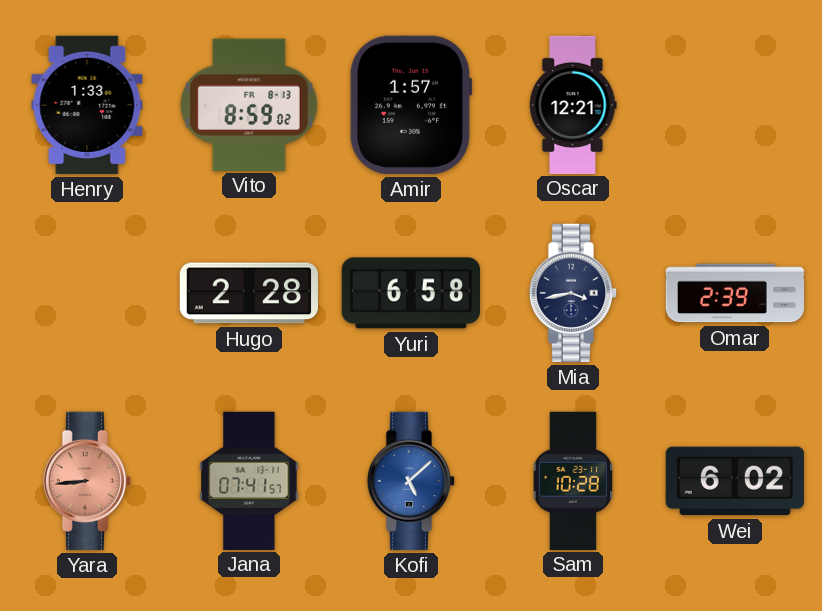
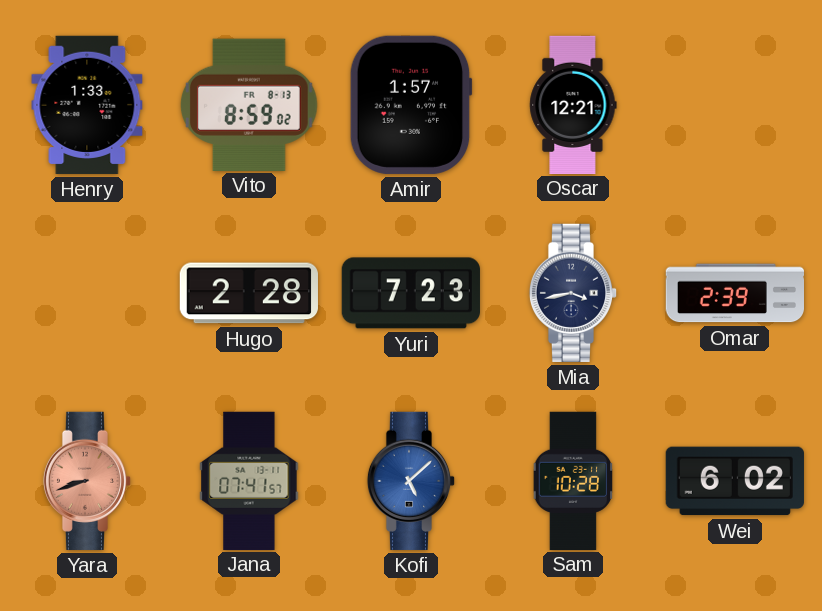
Yuri: 6:58 -> 7:23
Yara: 8:44 -> 8:42
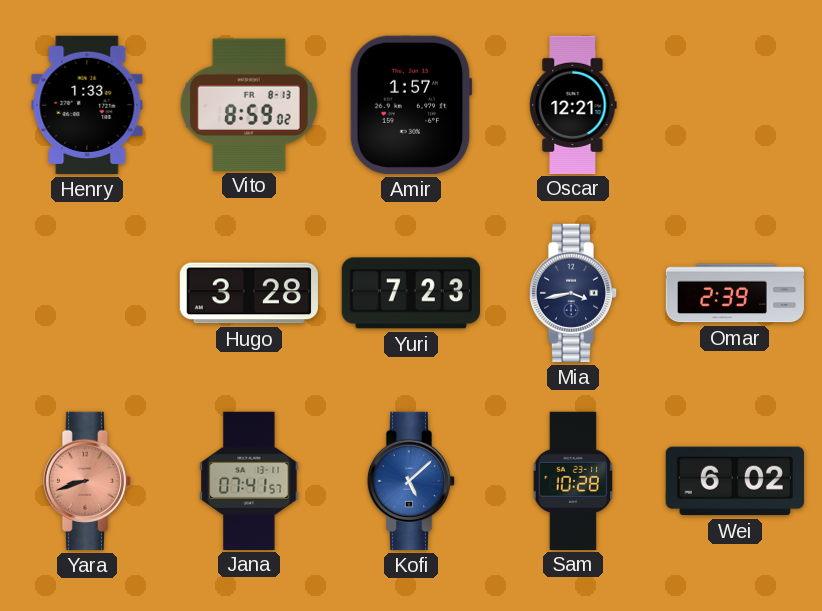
Hugo: 2:28 -> 3:28
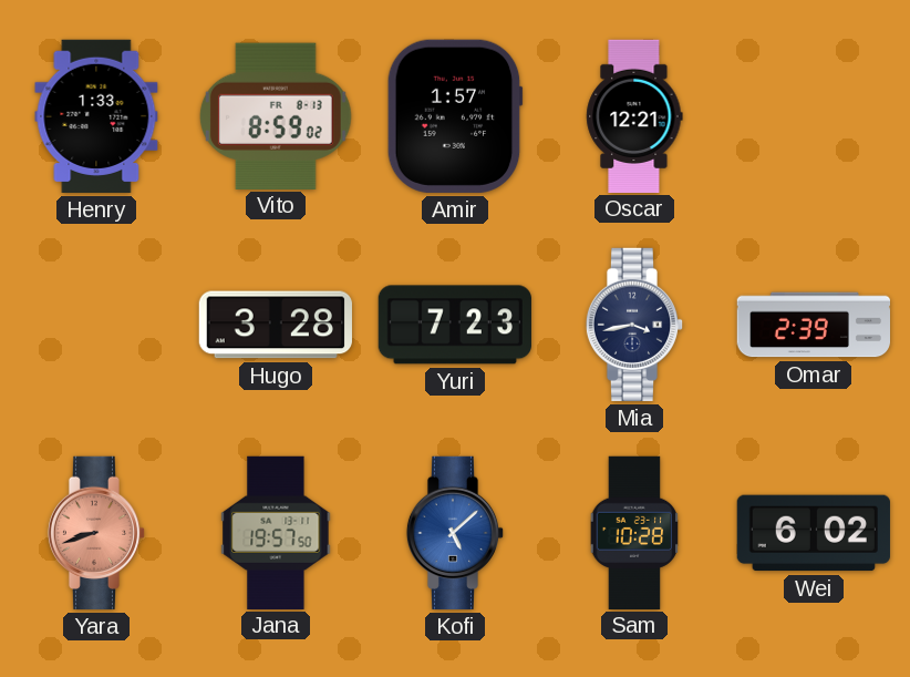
Jana: 07:41 -> 19:57
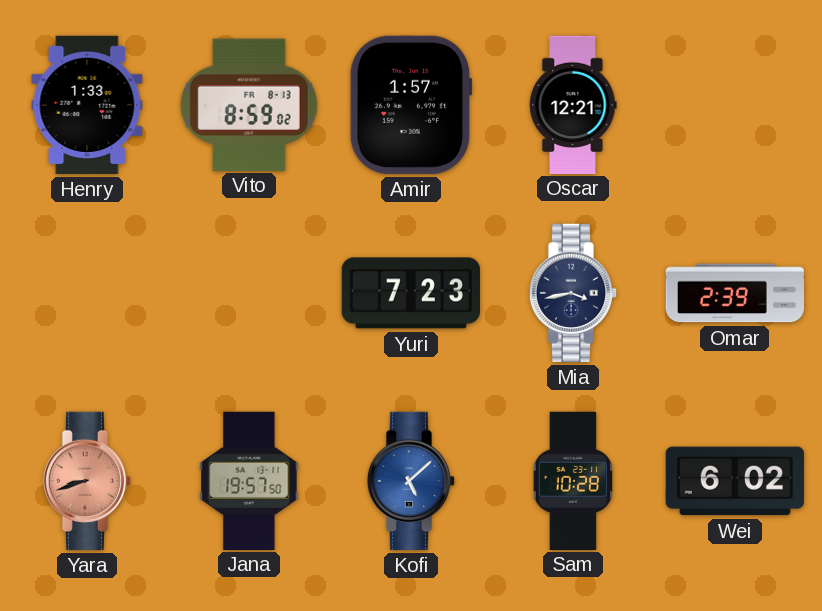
Hugo: 3:28 -> none
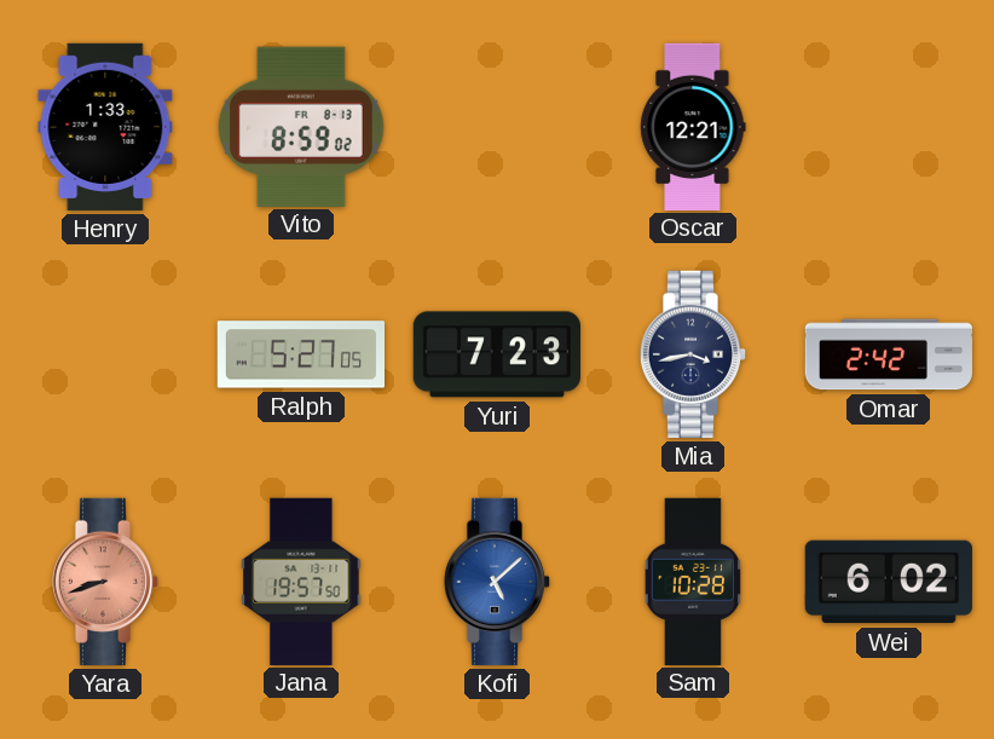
Amir: 1:57 -> none
Ralph: none -> 5:27
Omar: 2:39 -> 2:42
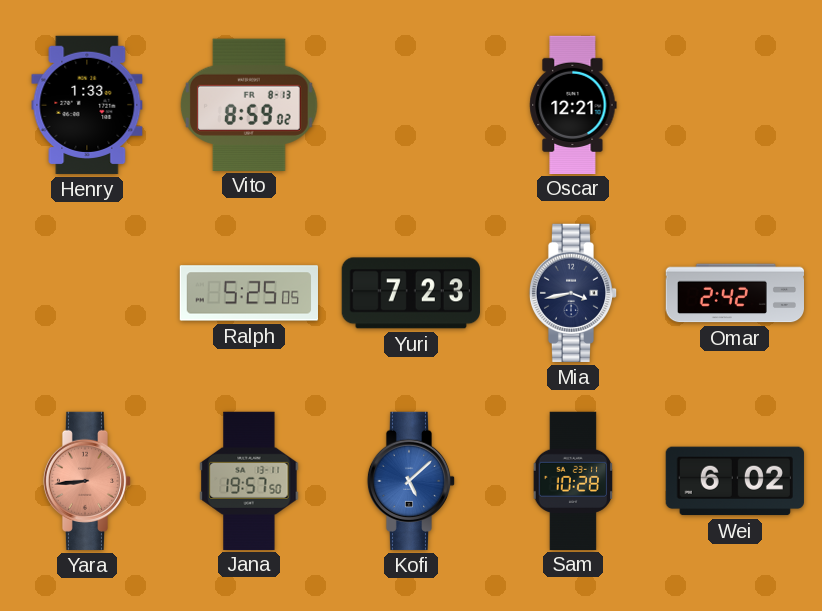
Ralph: 5:27 -> 5:25
Yara: 8:42 -> 8:44
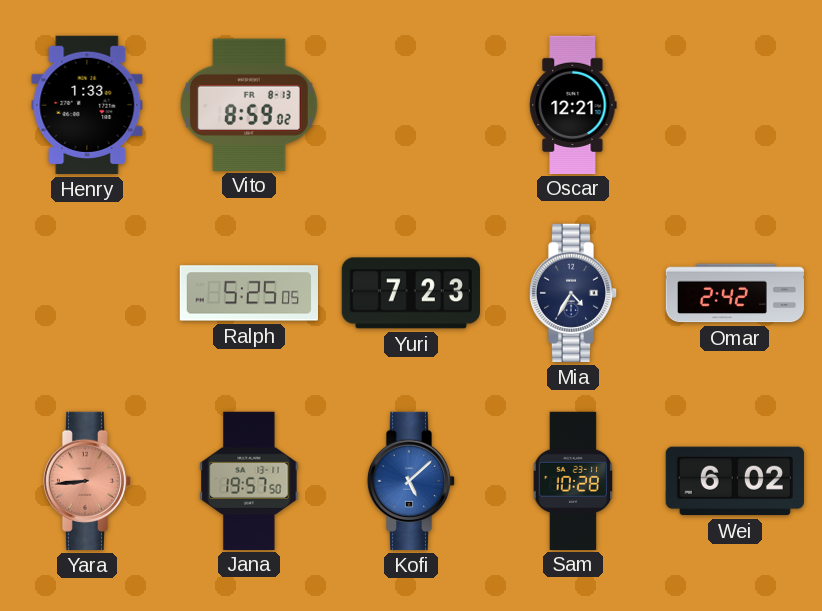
Mia: 3:43 -> 4:35
